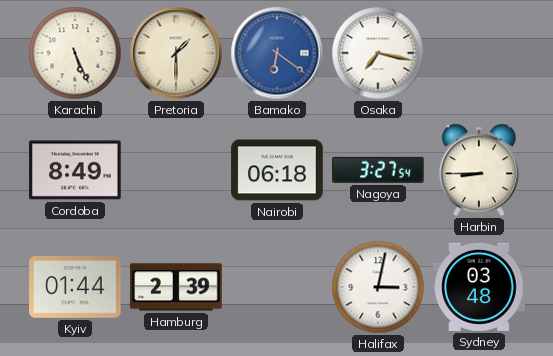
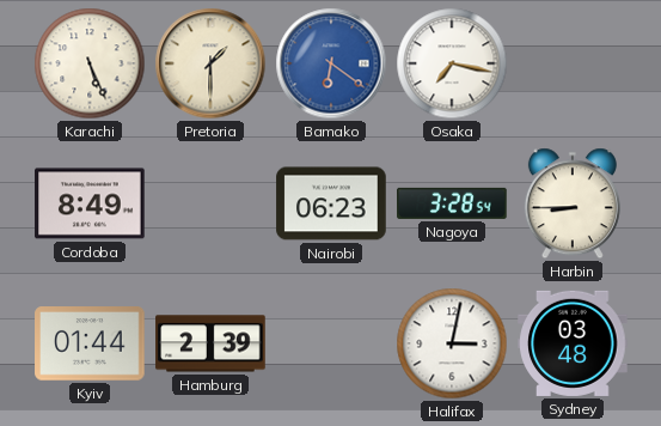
Nairobi: 06:18 -> 06:23
Nagoya: 3:27 -> 3:28
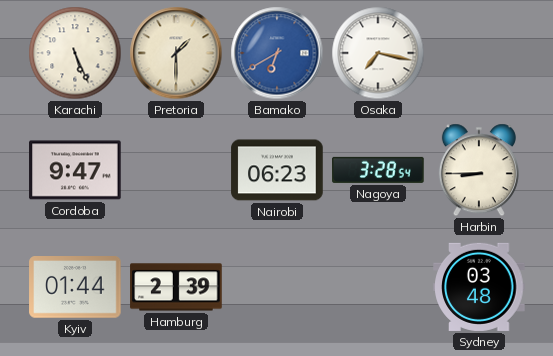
Bamako: 6:21 -> 6:40
Cordoba: 8:49 -> 9:47
Halifax: 3:02 -> none
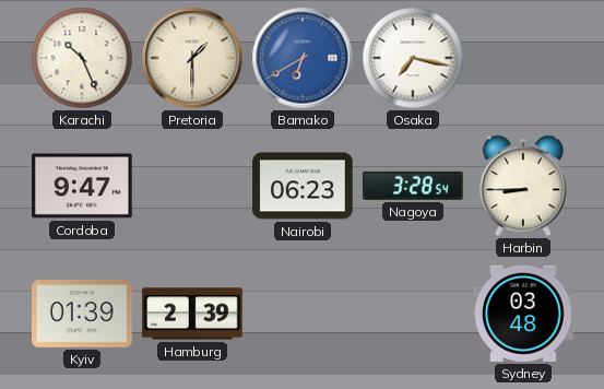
Karachi: 5:26 -> 10:26
Kyiv: 01:44 -> 01:39
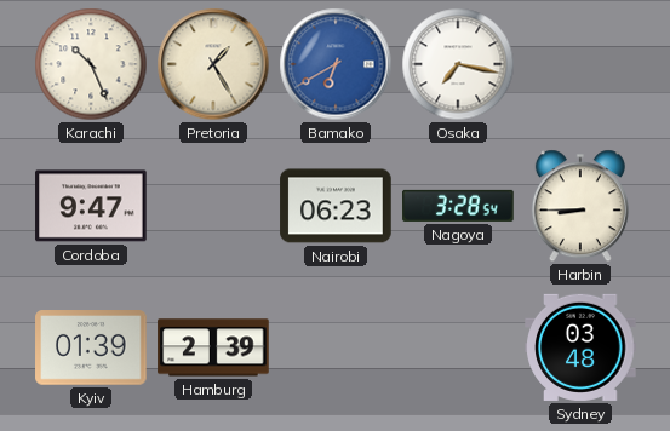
Pretoria: 1:30 -> 1:25
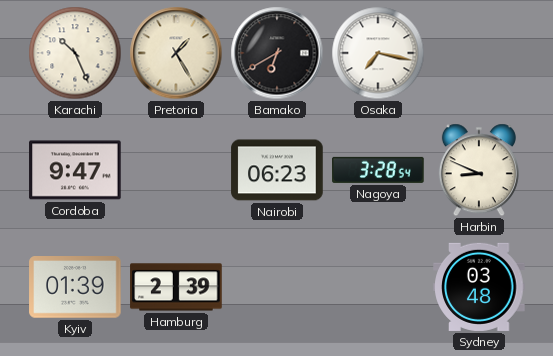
Bamako dial: blue -> black
Harbin: 8:45 -> 8:49
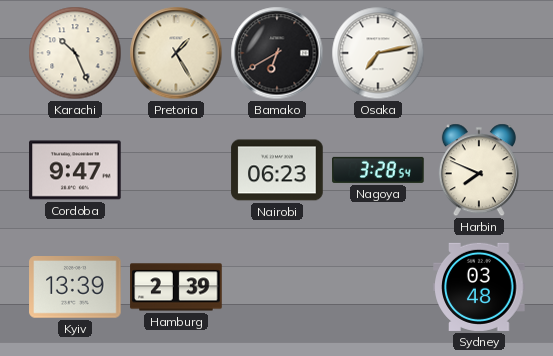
Osaka: 7:17 -> 7:13
Harbin: 8:49 -> 7:49
Kyiv: 01:39 -> 13:39
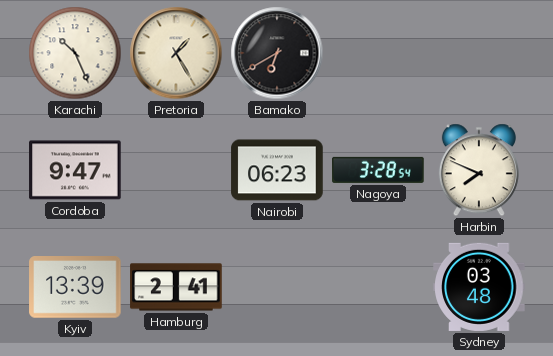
Osaka: 7:13 -> none
Hamburg: 2:39 -> 2:41
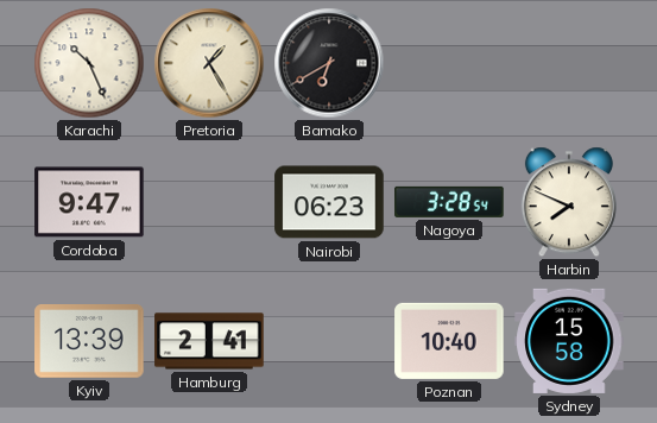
Poznan: none -> 10:40
Sydney: 03:48 -> 15:58
